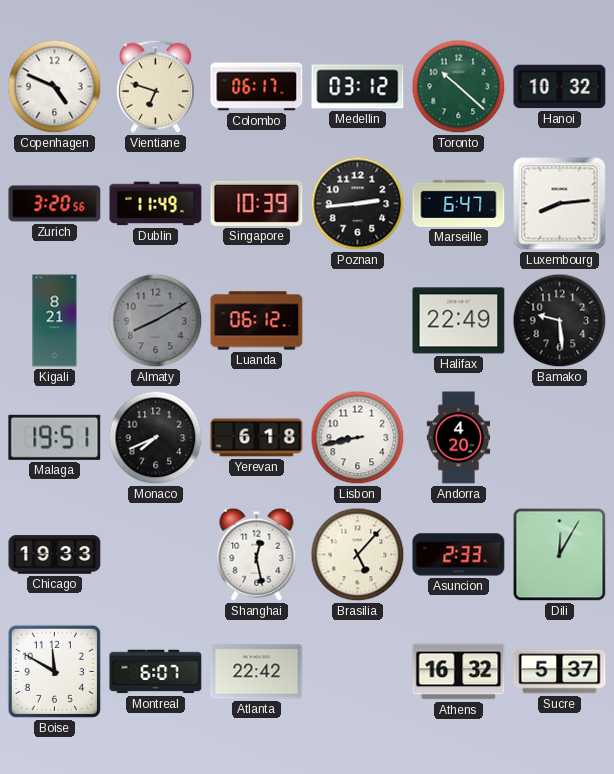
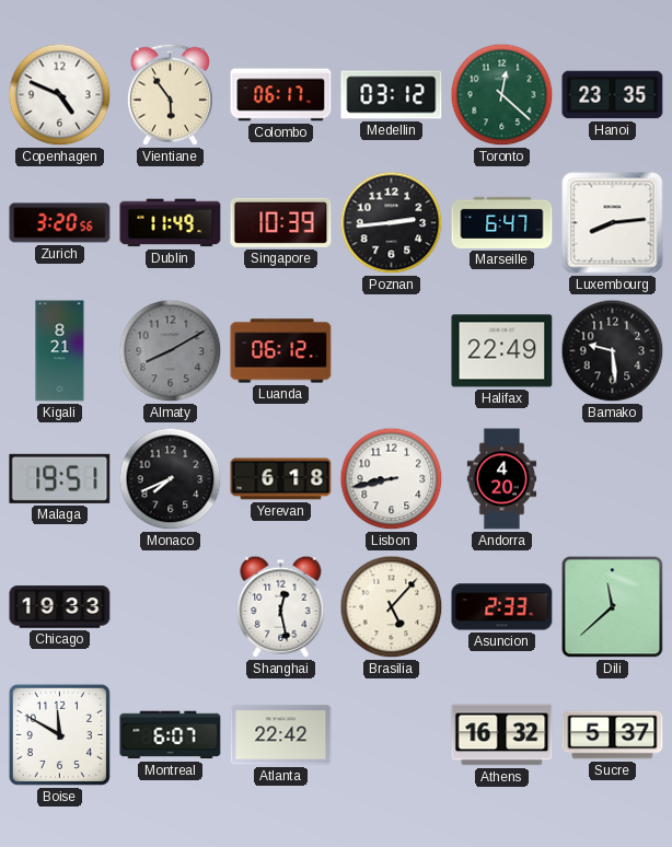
Vientiane: 6:48 -> 5:54
Toronto: 10:22 -> 12:22
Hanoi: 10:32 -> 23:35
Dili: 12:05 -> 11:38
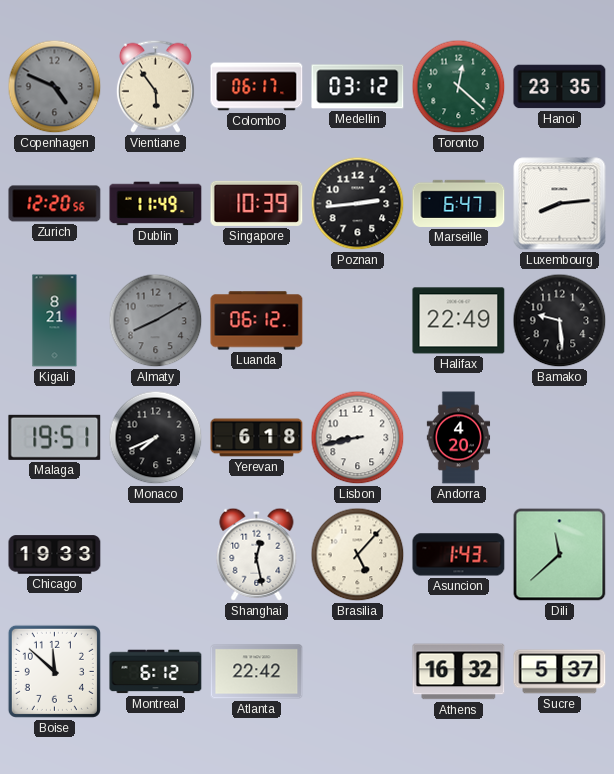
Copenhagen dial: white -> grey
Zurich: 3:20 -> 12:20
Asuncion: 2:33 -> 1:43
Boise: 11:50 -> 11:52
Montreal: 6:07 -> 6:12
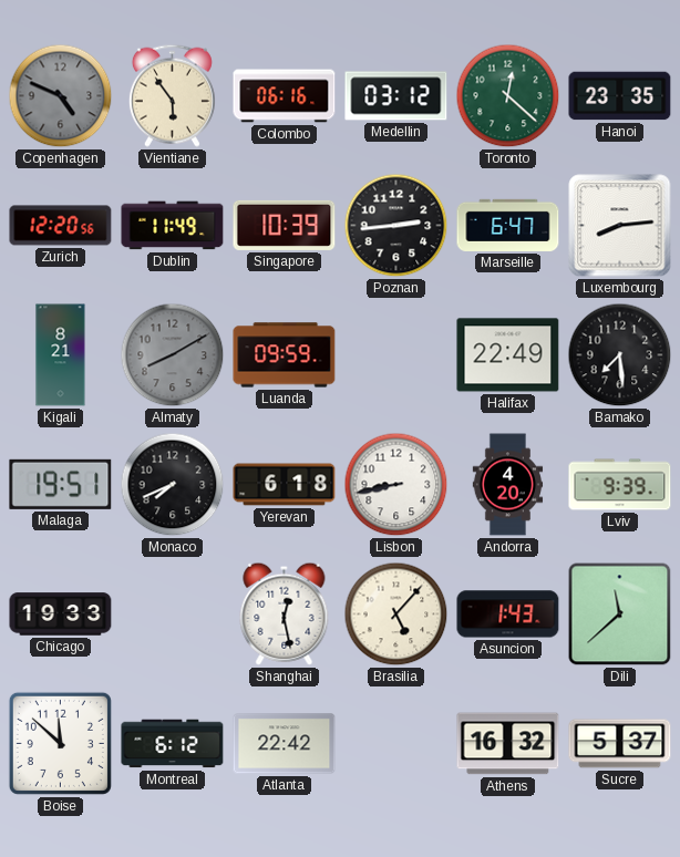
Colombo: 06:17 -> 06:16
Luanda: 06:12 -> 09:59
Bamako: 9:29 -> 7:29
Lviv: none -> 9:39
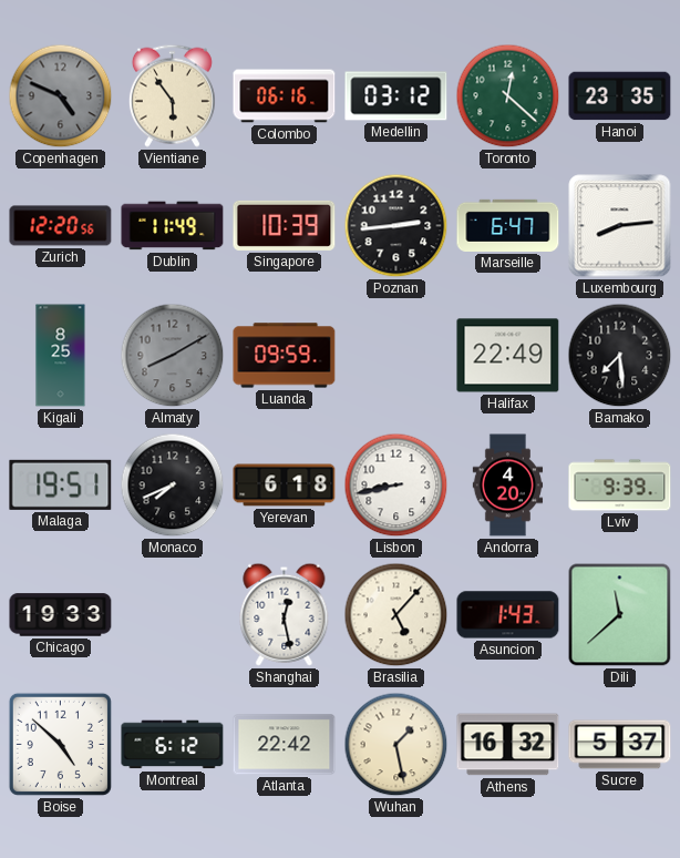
Kigali: 8:21 -> 8:25
Boise: 11:52 -> 4:52
Wuhan: none -> 1:28
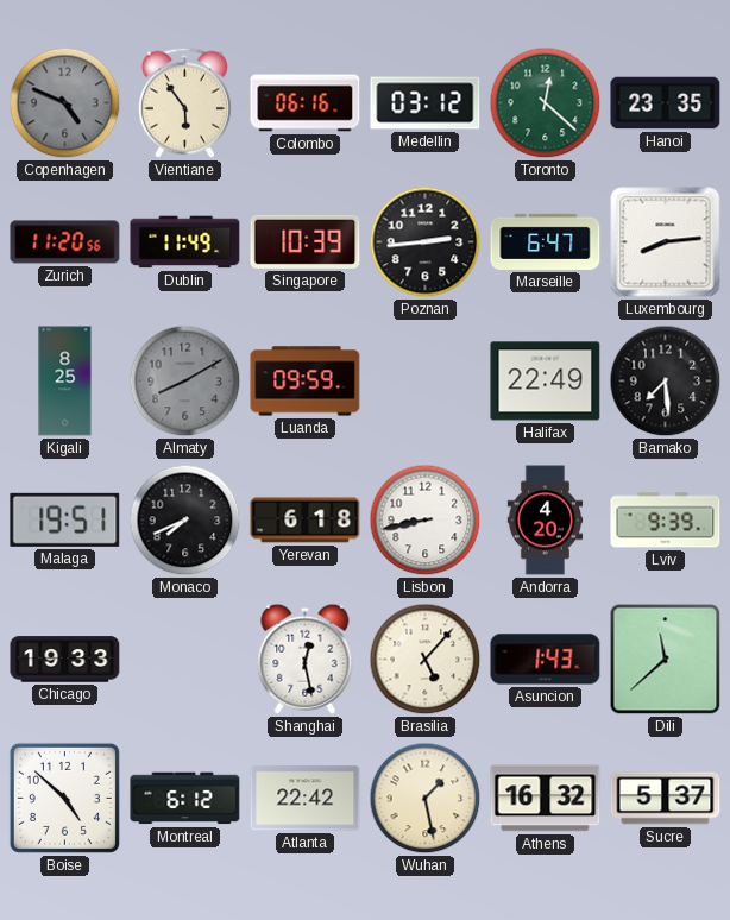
Zurich: 12:20 -> 11:20
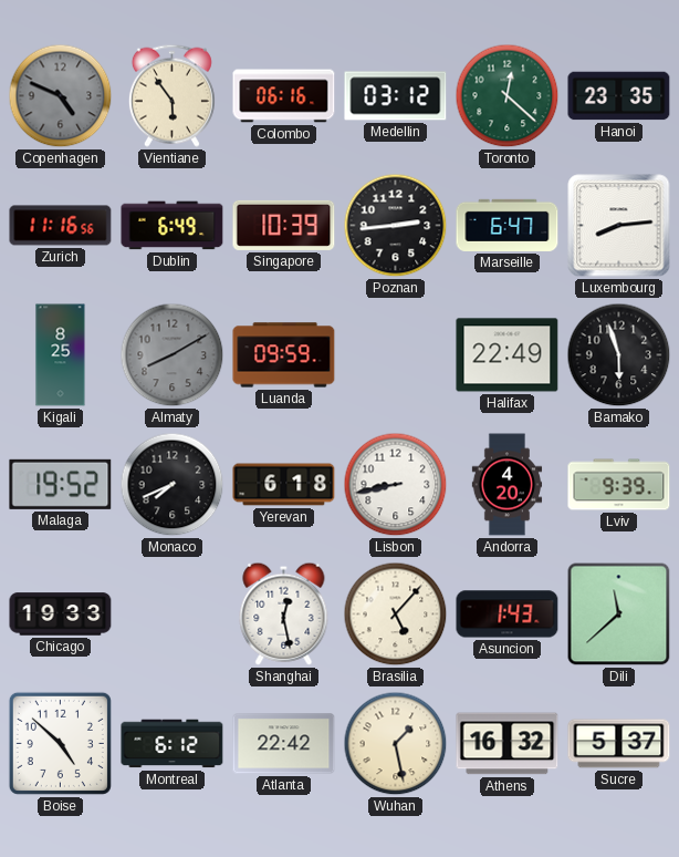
Zurich: 11:20 -> 11:16
Dublin: 11:49 -> 6:49
Bamako: 7:29 -> 5:57
Malaga: 19:51 -> 19:52
